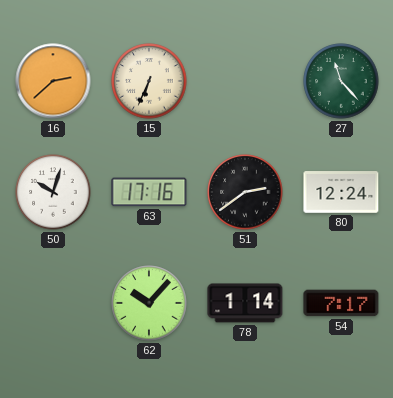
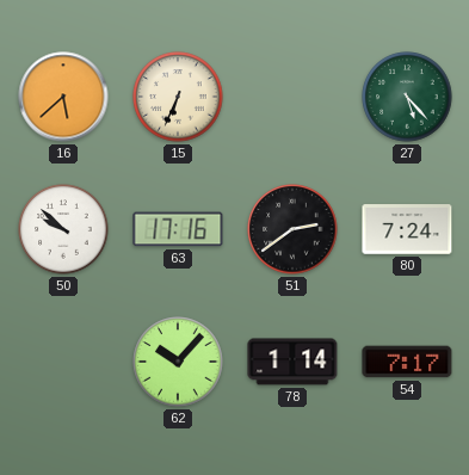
16: 2:38 -> 5:38
27: 11:23 -> 5:23
50: 10:03 -> 9:52
80: 12:24 -> 7:24
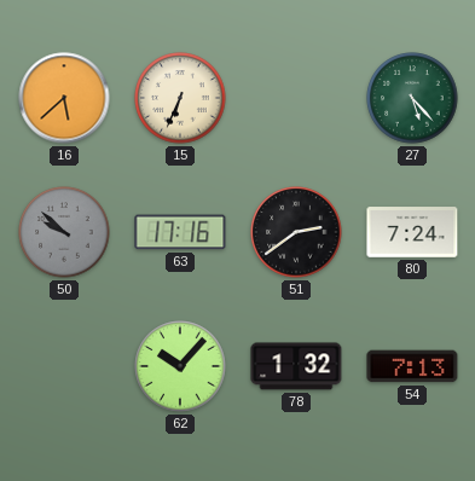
50 dial: white -> grey
78: 1:14 -> 1:32
54: 7:17 -> 7:13
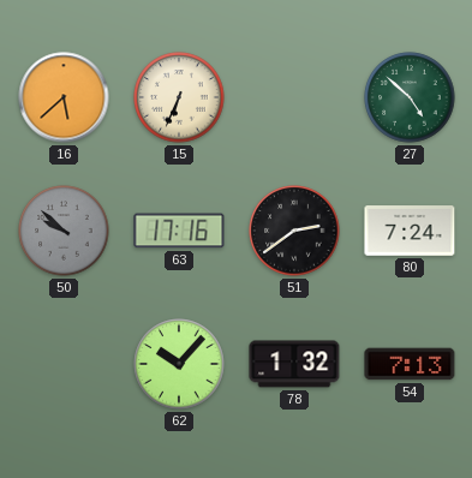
27: 5:23 -> 4:52
